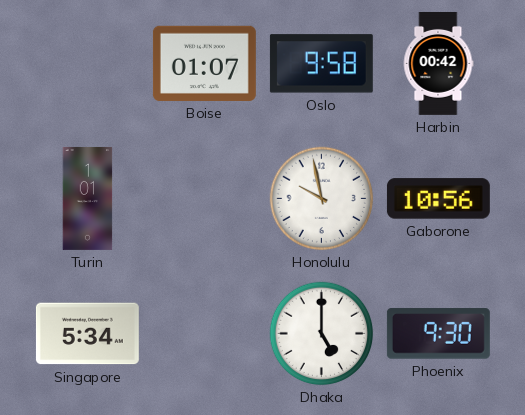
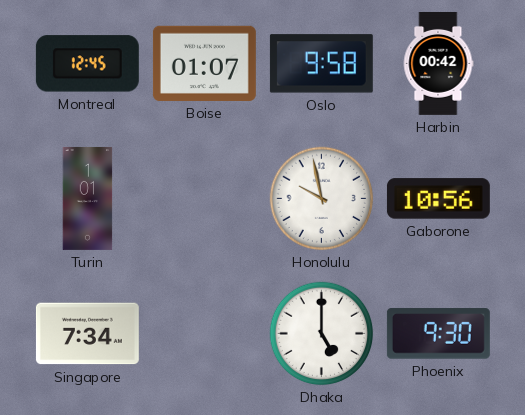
Montreal: none -> 12:45
Singapore: 5:34 -> 7:34
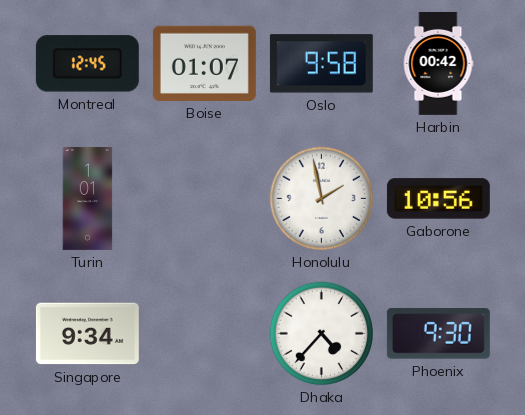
Honolulu: 9:58 -> 1:58
Singapore: 7:34 -> 9:34
Dhaka: 5:00 -> 4:37
